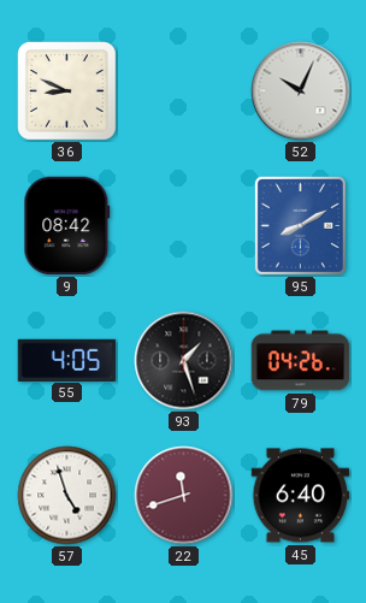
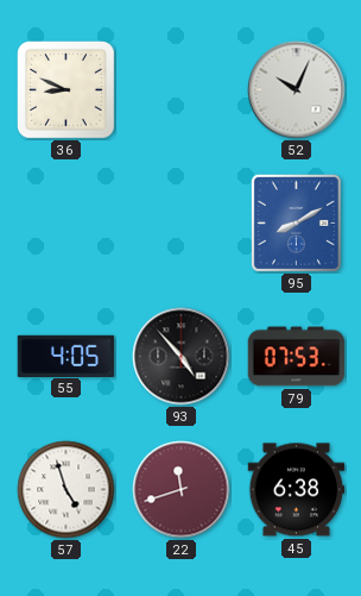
9: 08:42 -> none
93: 1:27 -> 4:53
79: 04:26 -> 07:53
45: 6:40 -> 6:38
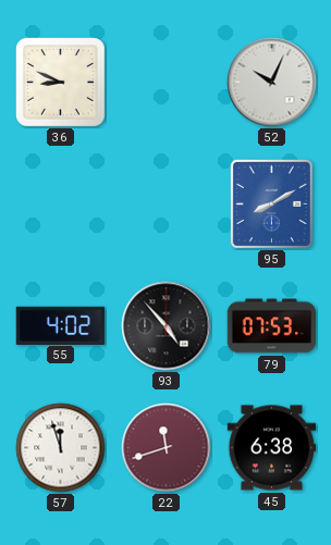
55: 4:05 -> 4:02
57: 4:57 -> 11:57
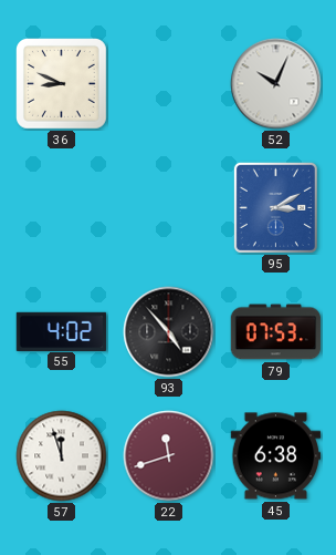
95: 8:10 -> 3:10
